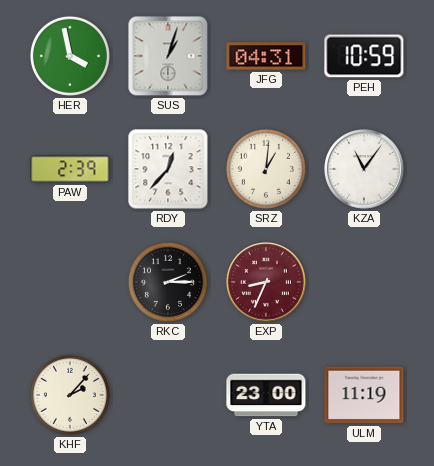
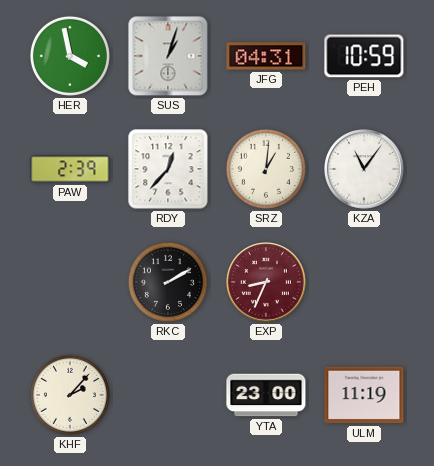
RKC: 2:15 -> 2:10
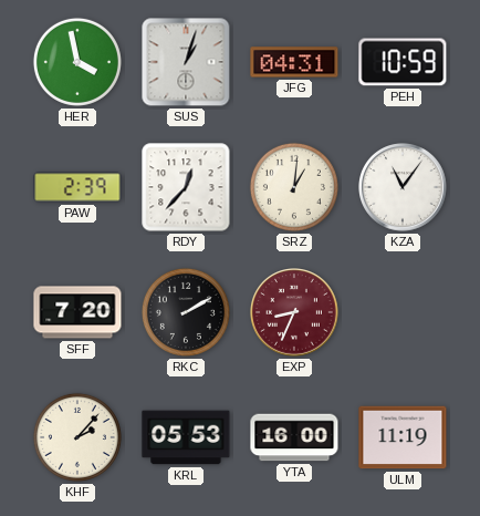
SFF: none -> 7:20
KRL: none -> 05:53
YTA: 23:00 -> 16:00
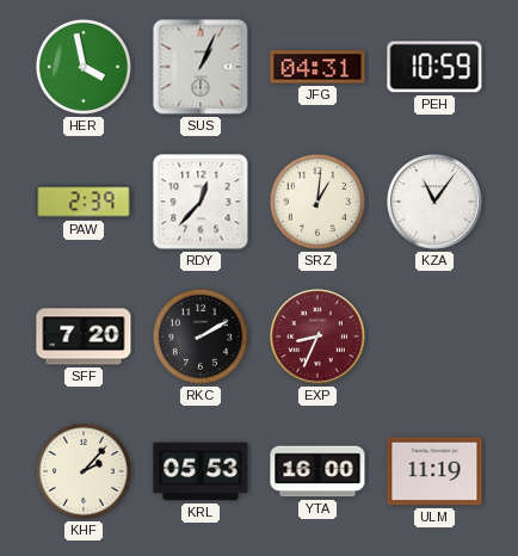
SUS: 1:03 -> 1:04
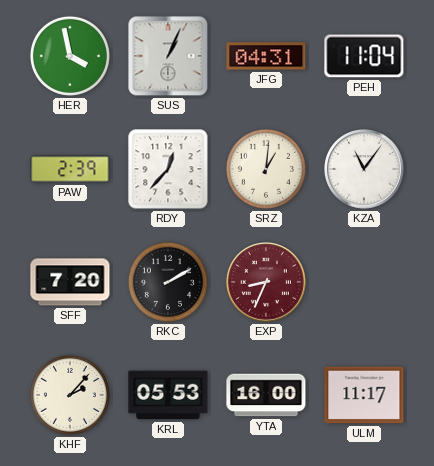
PEH: 10:59 -> 11:04
ULM: 11:19 -> 11:17
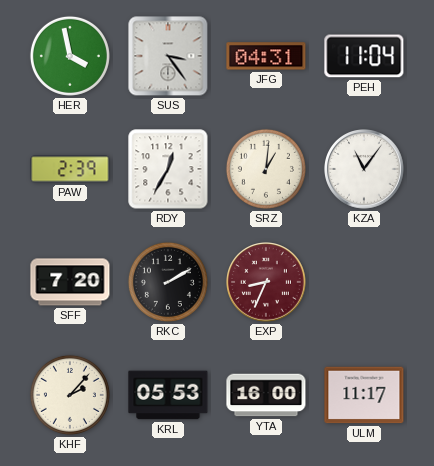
SUS: 1:04 -> 3:24
RDY: 12:37 -> 12:35
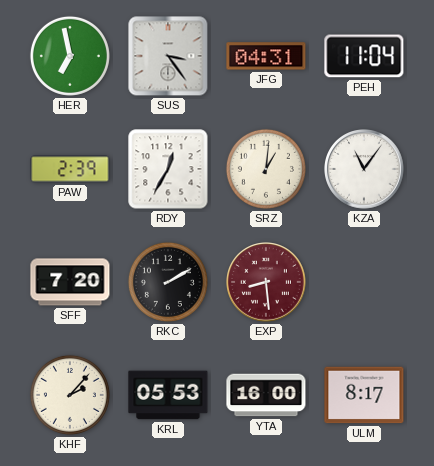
HER: 3:58 -> 6:58
EXP: 8:34 -> 8:29
ULM: 11:17 -> 8:17
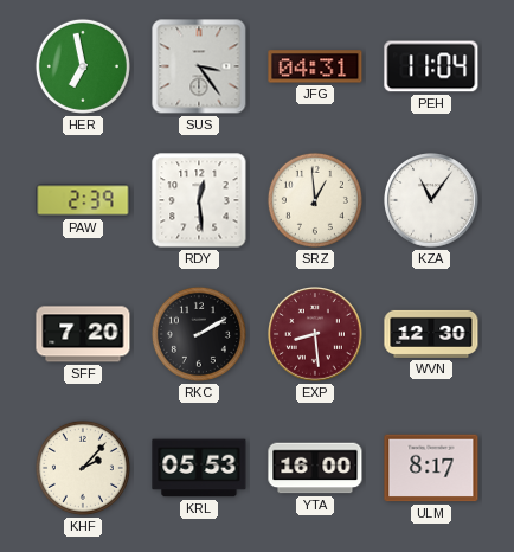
RDY: 12:35 -> 12:29
SRZ: 1:01 -> 12:59
WVN: none -> 12:30
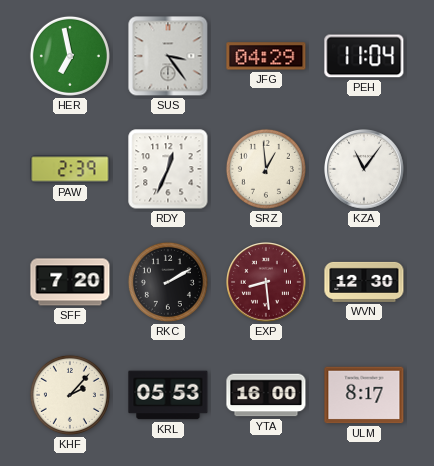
JFG: 04:31 -> 04:29
RDY: 12:29 -> 12:34
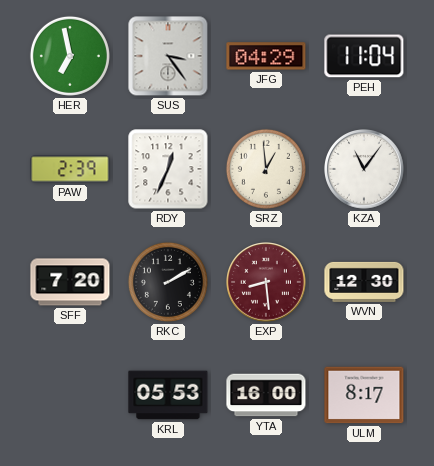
KHF: 2:07 -> none
